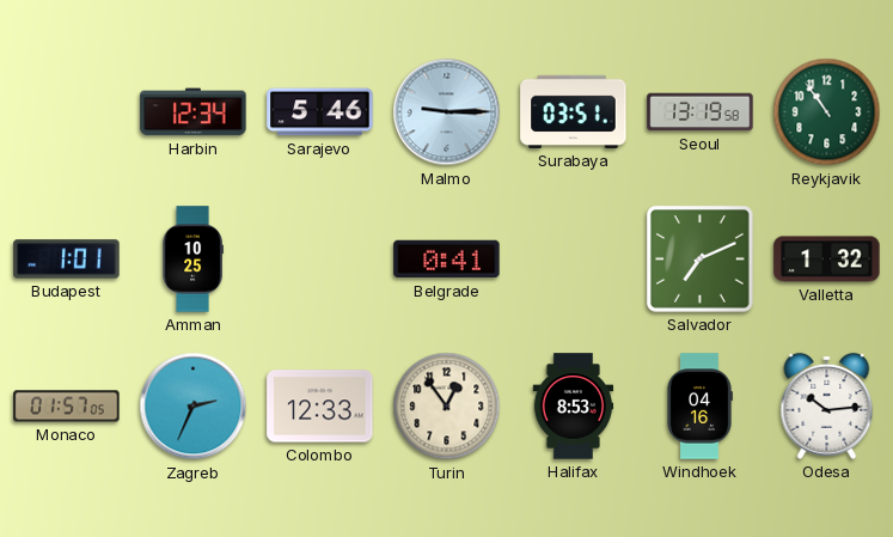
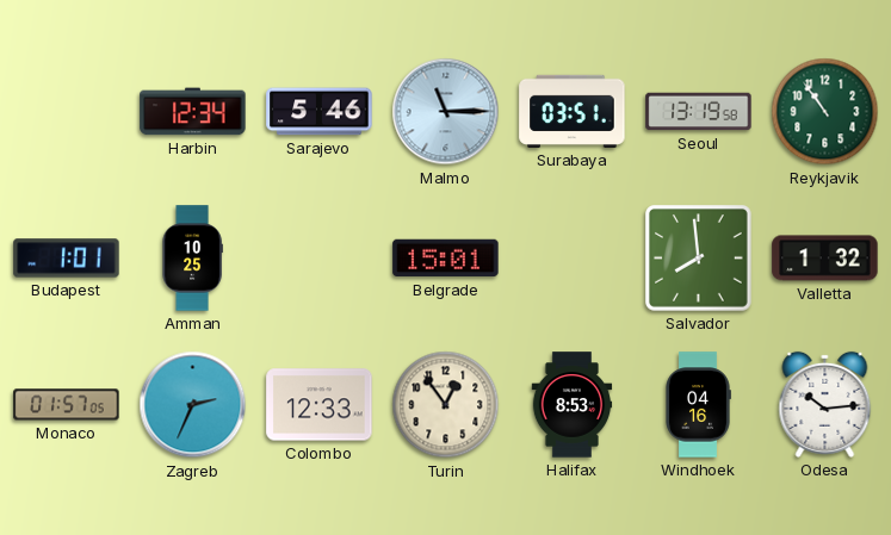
Malmo: 9:15 -> 11:15
Belgrade: 0:41 -> 15:01
Salvador: 7:11 -> 7:59
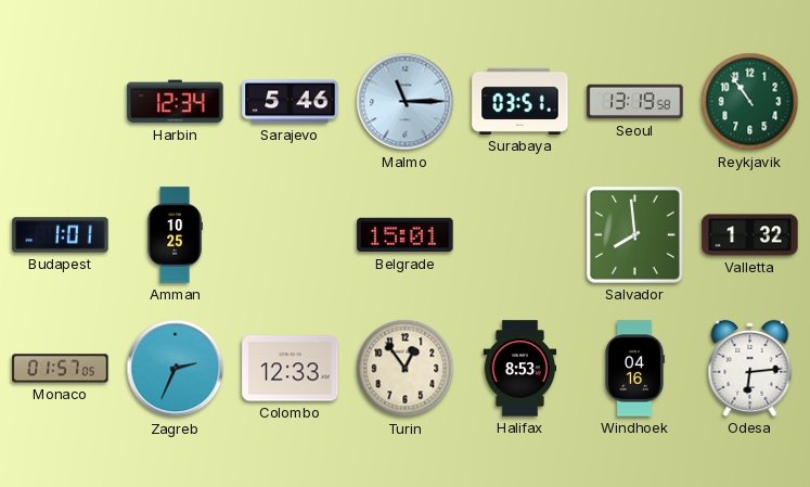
Odesa: 10:14 -> 6:14
